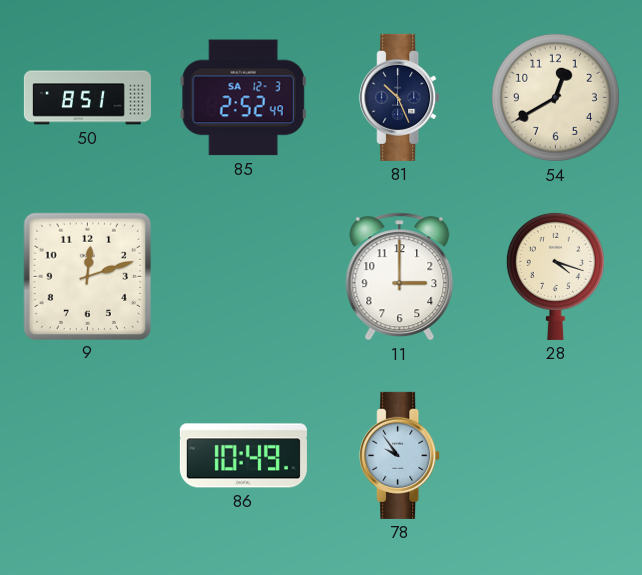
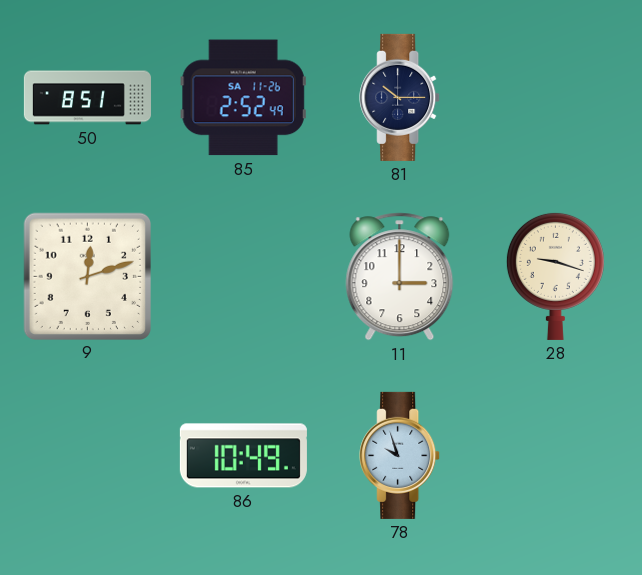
85 date: SA 12-3 -> SA 11-26
81: 10:26 -> 10:15
54: 12:40 -> none
28: 4:18 -> 9:18
78: 9:54 -> 9:57
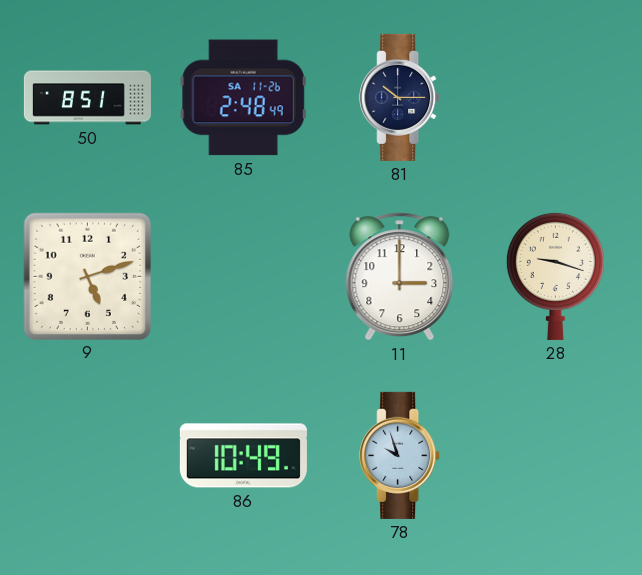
85: 2:52 -> 2:48
9: 12:12 -> 5:12
